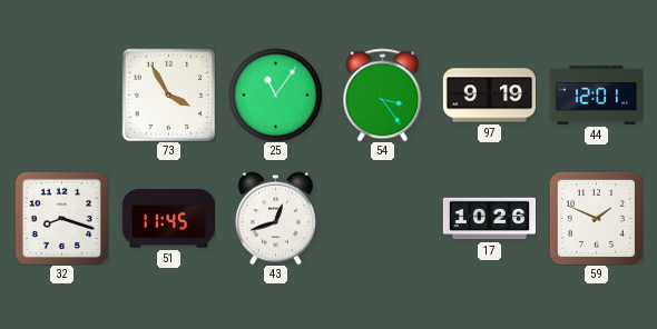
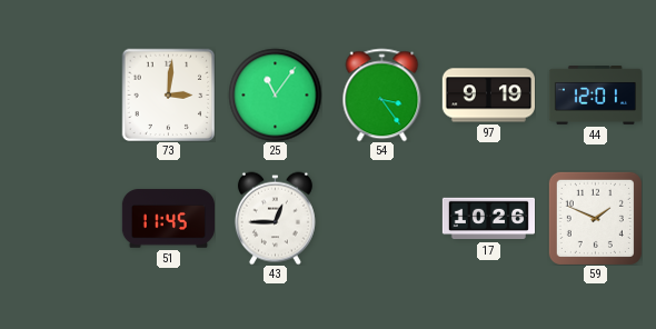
73: 3:55 -> 3:01
32: 8:18 -> none
43: 12:42 -> 12:45
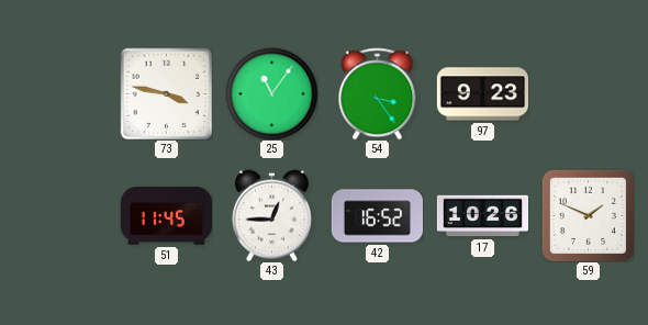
73: 3:01 -> 3:47
97: 9:19 -> 9:23
44: 12:01 -> none
42: none -> 16:52
